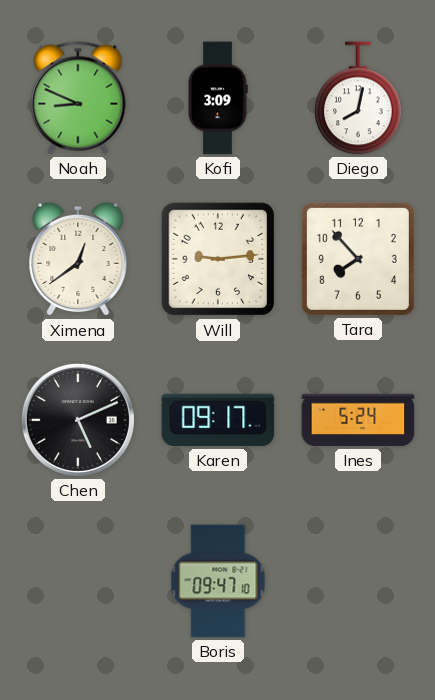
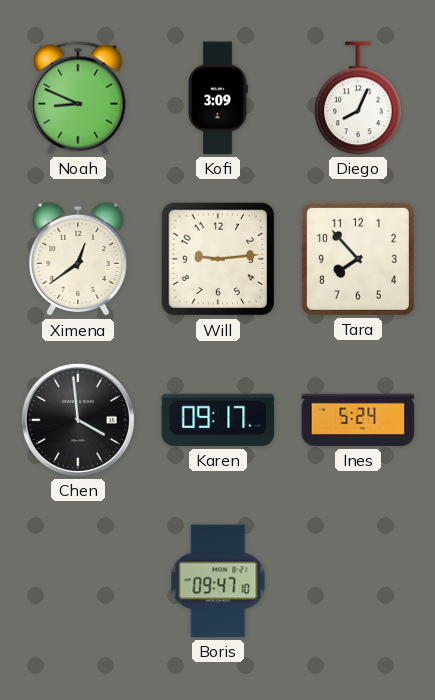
Diego: 8:02 -> 8:04
Chen: 5:11 -> 3:59
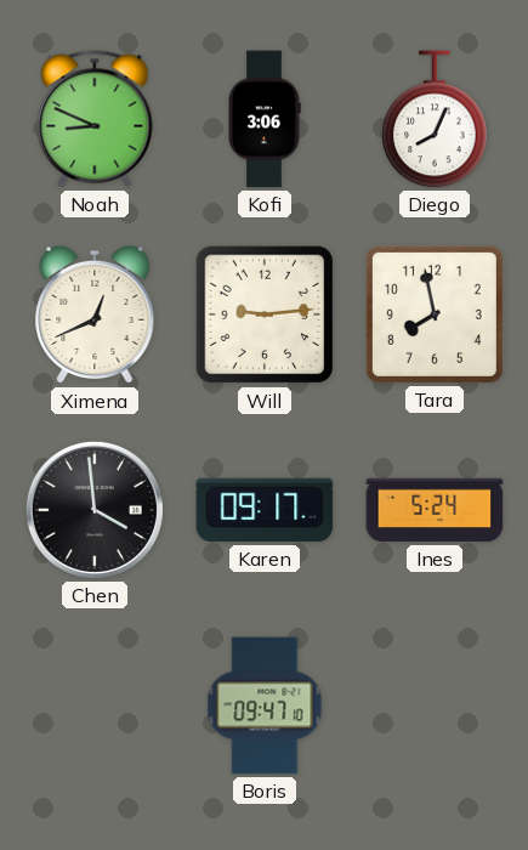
Kofi: 3:09 -> 3:06
Ximena: 12:39 -> 12:41
Tara: 7:53 -> 7:58
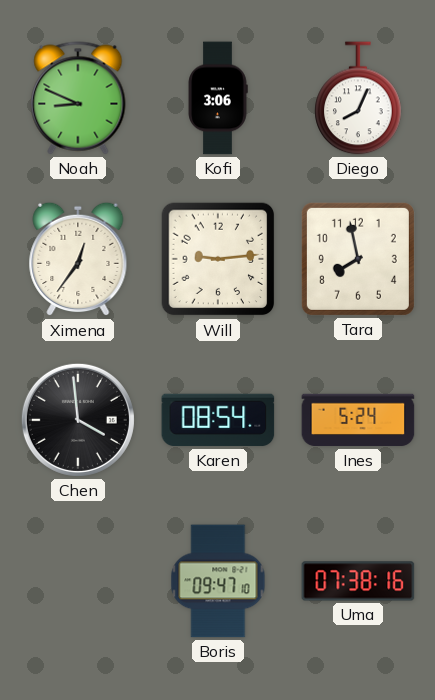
Ximena: 12:41 -> 12:36
Karen: 09:17 -> 08:54
Uma: none -> 07:38
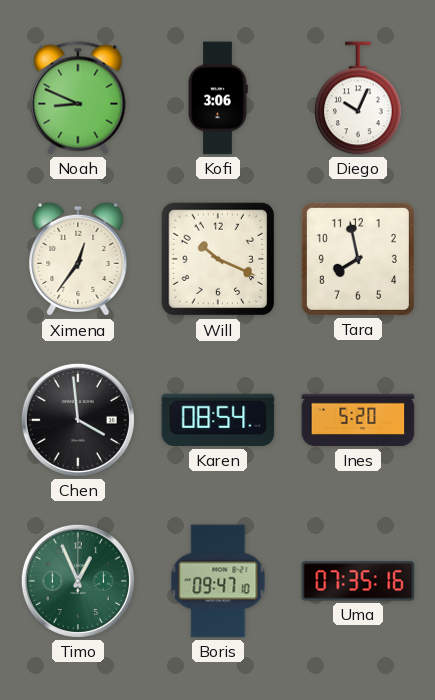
Diego: 8:04 -> 10:04
Will: 9:14 -> 10:19
Ines: 5:24 -> 5:20
Timo: none -> 12:56
Uma: 07:38 -> 07:35
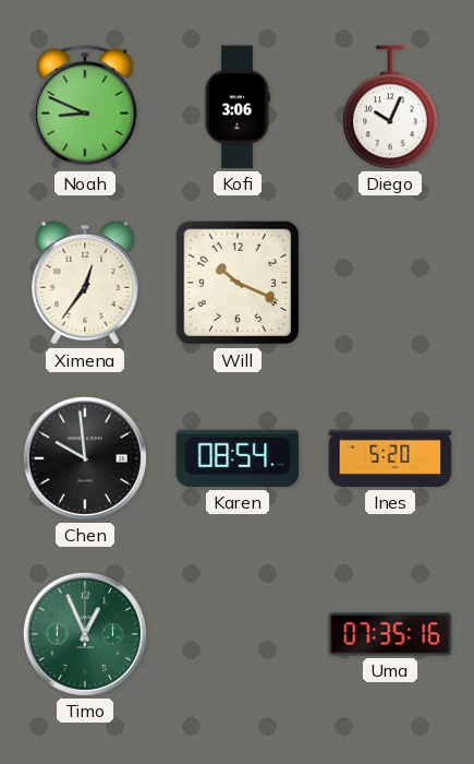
Tara: 7:58 -> none
Chen: 3:59 -> 9:59
Boris: 09:47 -> none
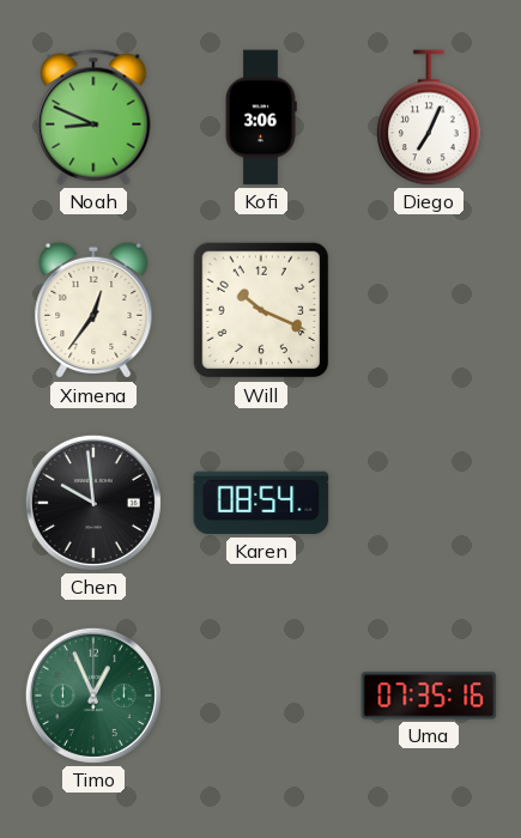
Diego: 10:04 -> 7:04
Ines: 5:20 -> none
